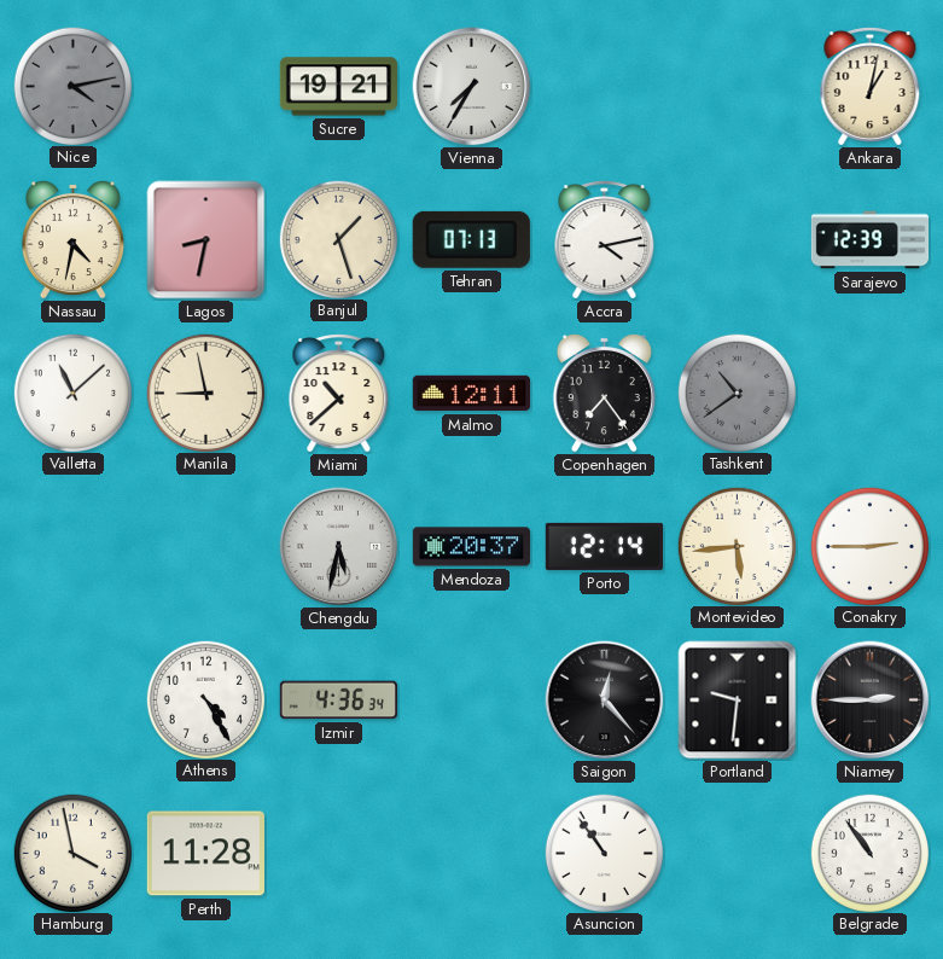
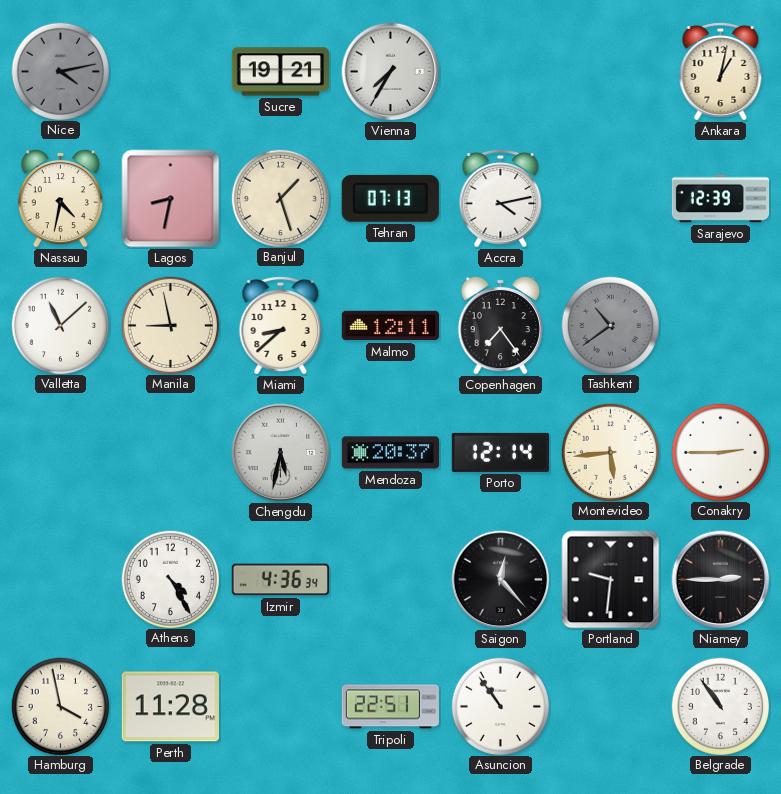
Miami: 10:38 -> 8:38
Tripoli: none -> 22:51
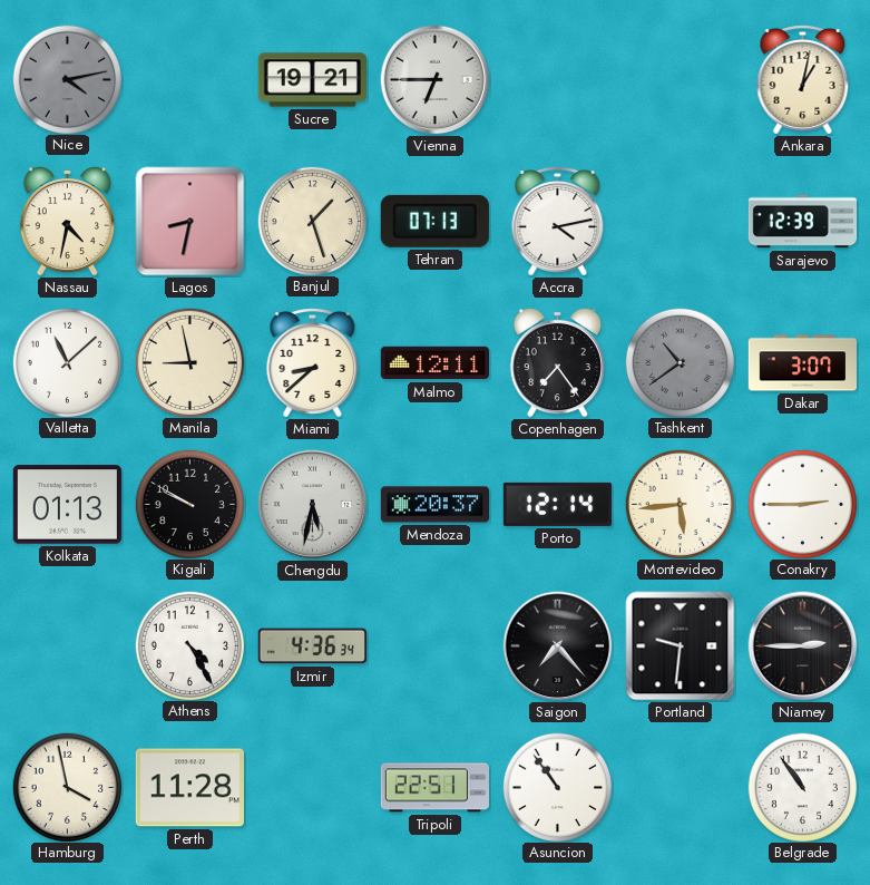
Vienna: 7:35 -> 6:45
Dakar: none -> 3:07
Kolkata: none -> 01:13
Kigali: none -> 9:50
Saigon: 12:23 -> 7:23
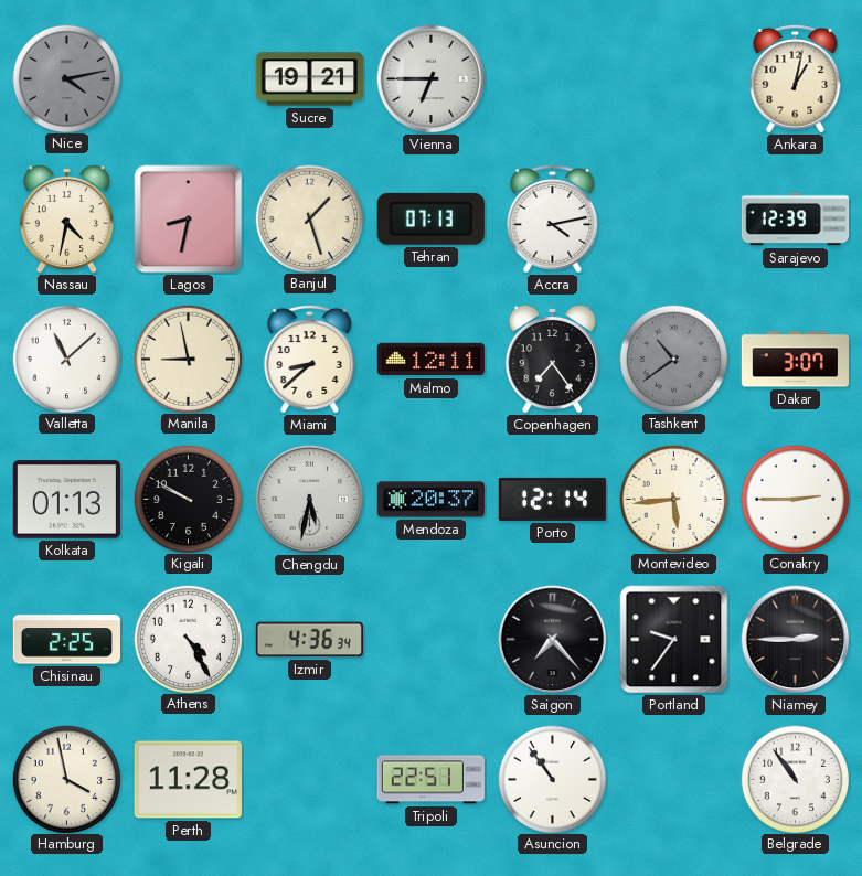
Chisinau: none -> 2:25
Portland: 9:31 -> 9:36
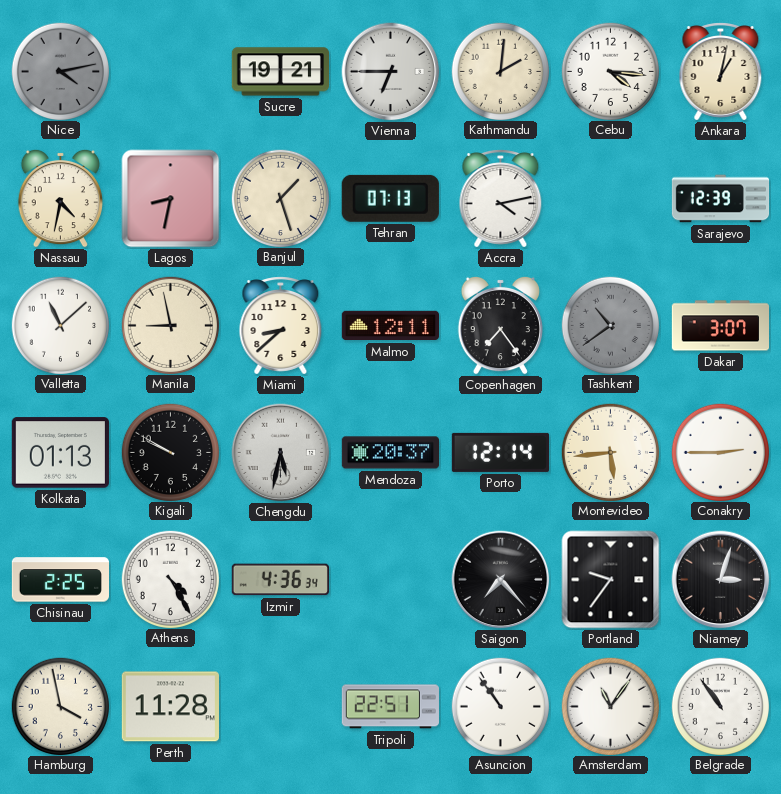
Kathmandu: none -> 2:01
Cebu: none -> 4:16
Niamey: 2:45 -> 3:03
Amsterdam: none -> 11:06
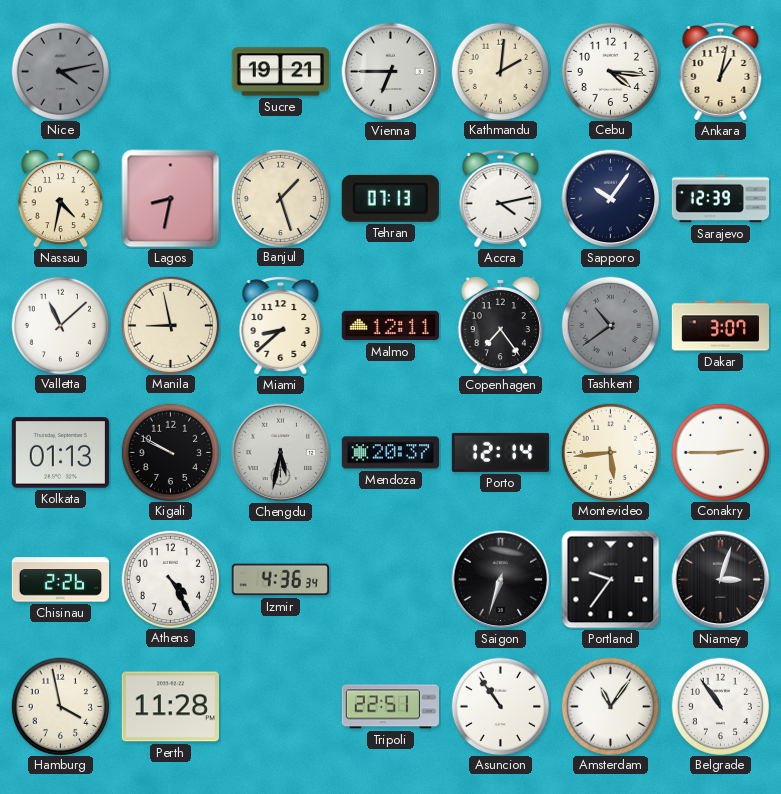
Sapporo: none -> 10:06
Chisinau: 2:25 -> 2:26
Saigon: 7:23 -> 6:33
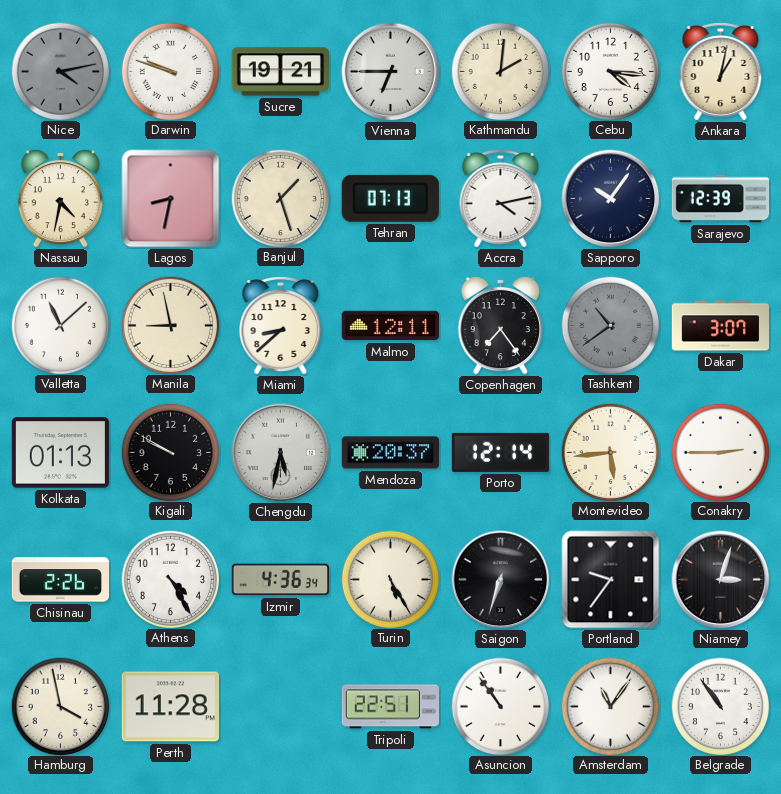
Darwin: none -> 9:48
Turin: none -> 5:25
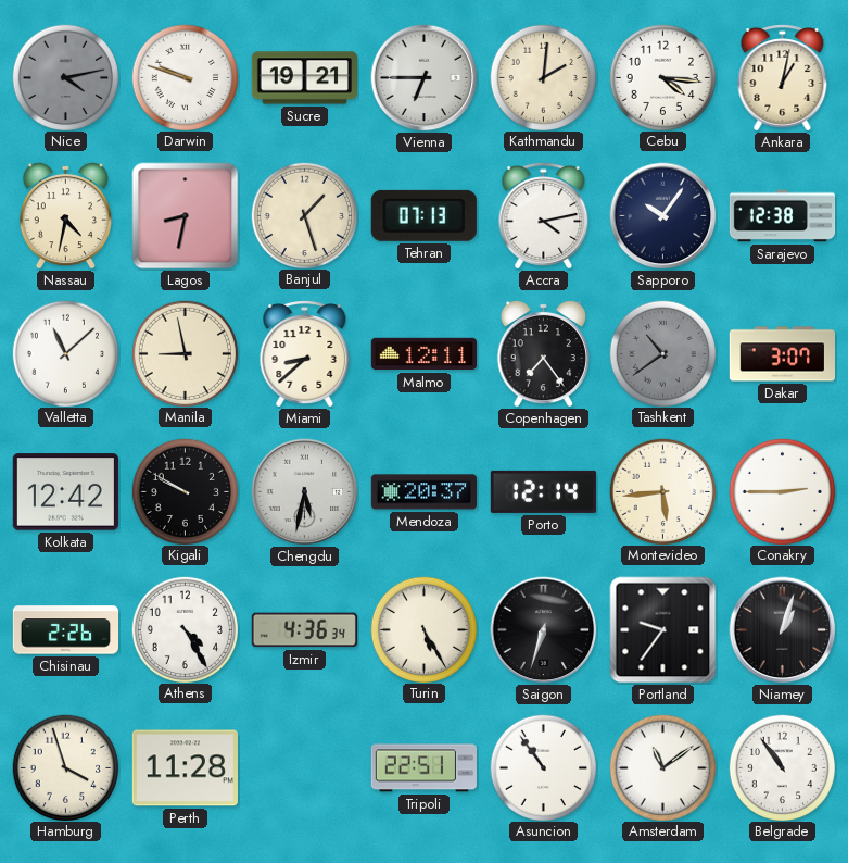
Sarajevo: 12:39 -> 12:38
Kolkata: 01:13 -> 12:42
Niamey: 3:03 -> 1:03
Hamburg: 3:58 -> 3:57
Amsterdam: 11:06 -> 11:09
